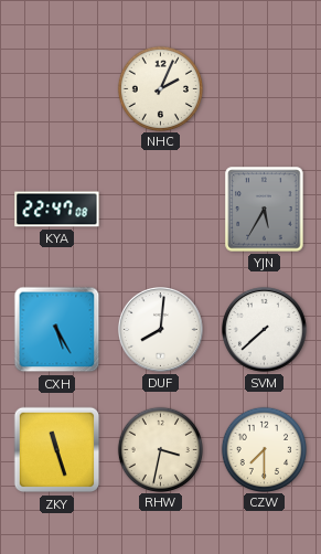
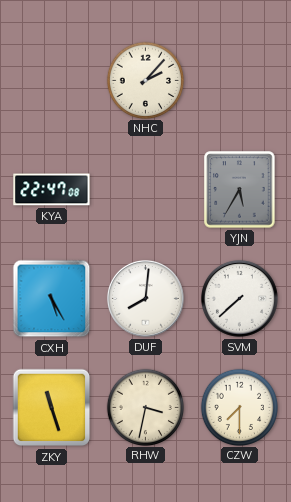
NHC: 2:04 -> 2:07
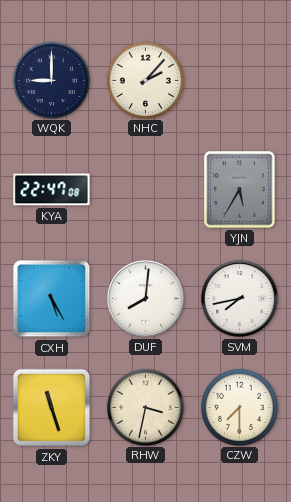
WQK: none -> 9:00
SVM: 7:38 -> 7:43
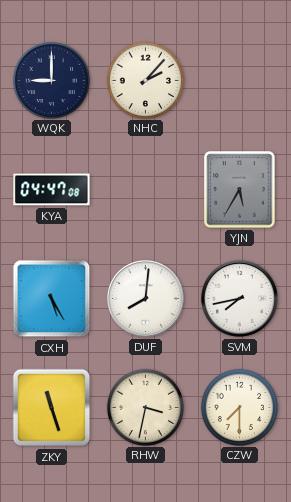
KYA: 22:47 -> 04:47
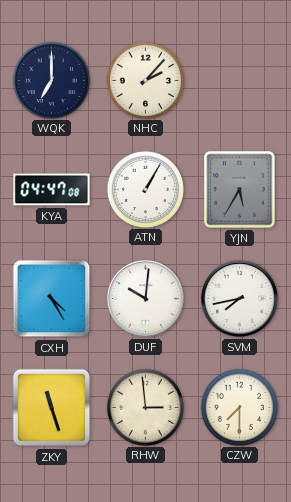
WQK: 9:00 -> 7:00
ATN: none -> 1:05
CXH: 5:25 -> 4:25
DUF: 8:01 -> 10:01
RHW: 3:32 -> 2:59
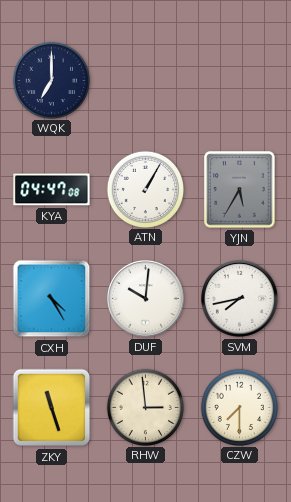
NHC: 2:07 -> none
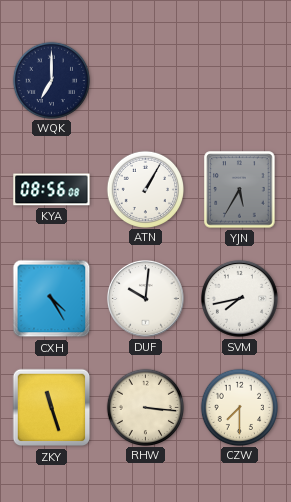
KYA: 04:47 -> 08:56
RHW: 2:59 -> 3:16
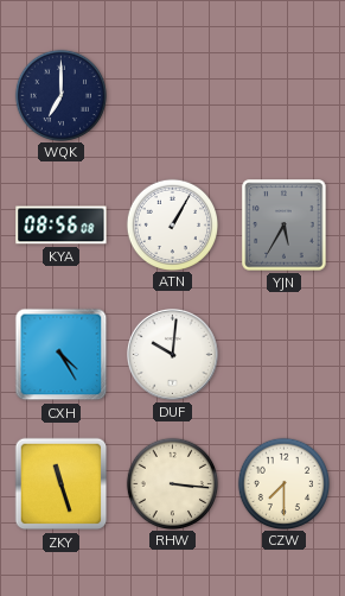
SVM: 7:43 -> none
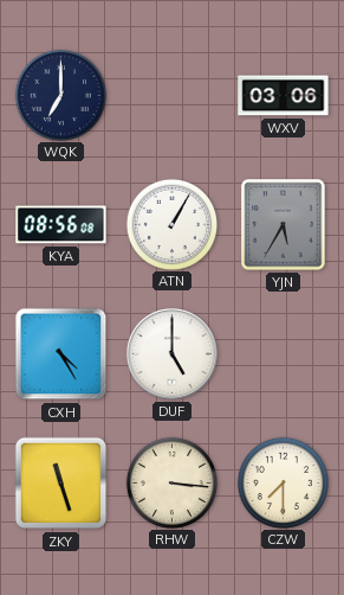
WXV: none -> 03:06
DUF: 10:01 -> 5:00
